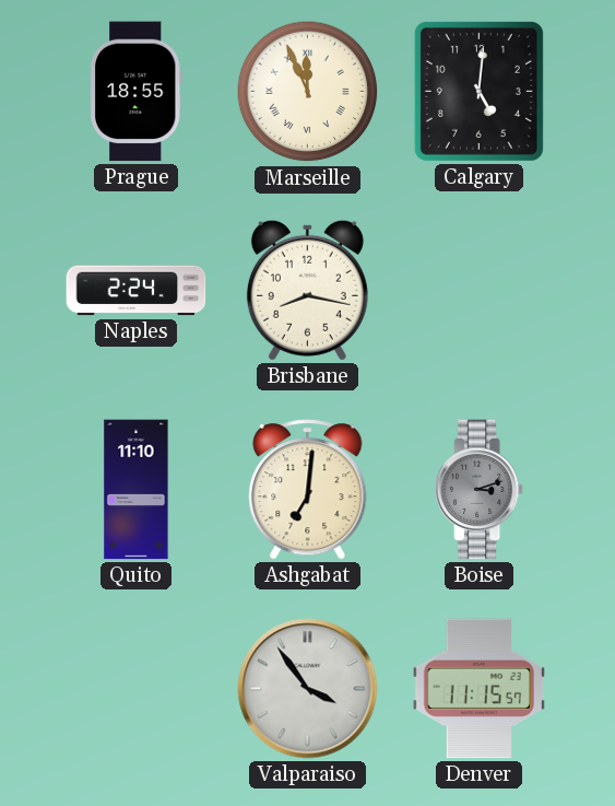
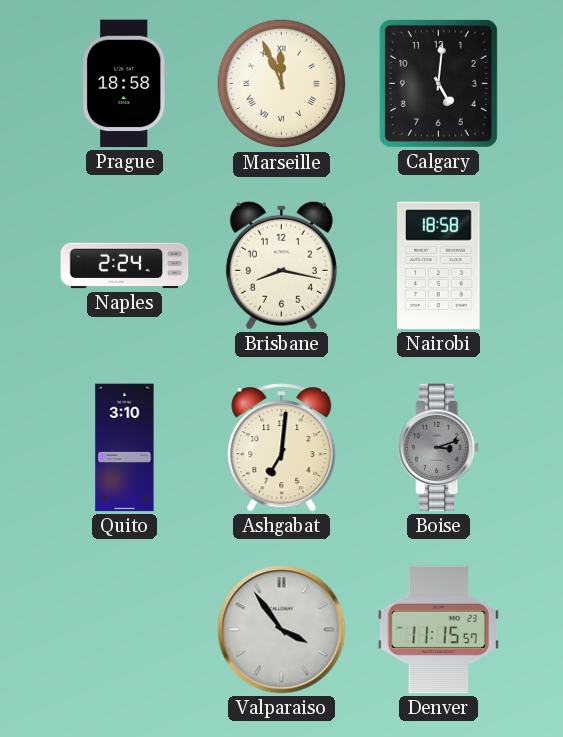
Prague: 18:55 -> 18:58
Nairobi: none -> 18:58
Quito: 11:10 -> 3:10
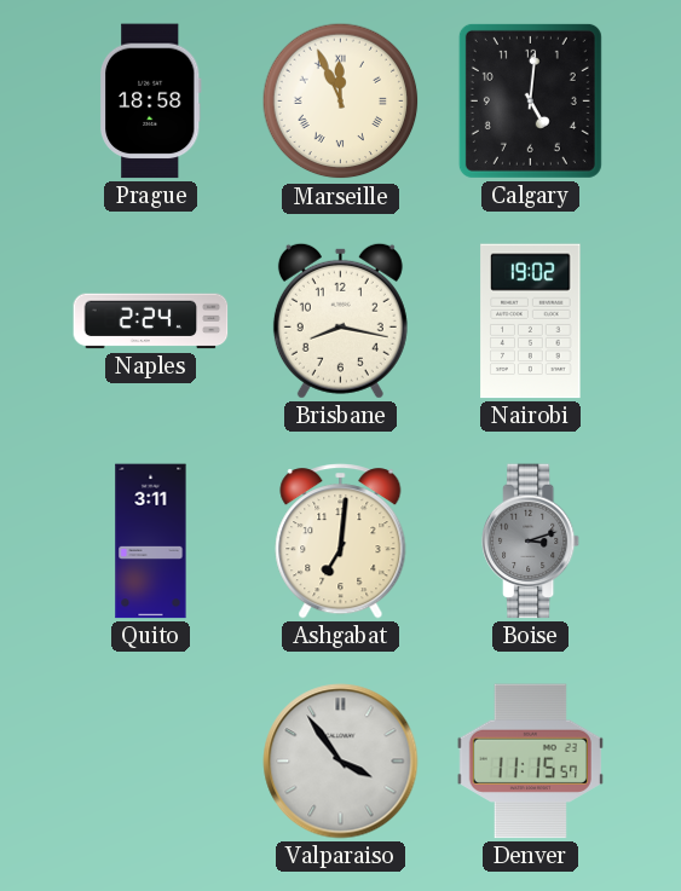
Nairobi: 18:58 -> 19:02
Quito: 3:10 -> 3:11
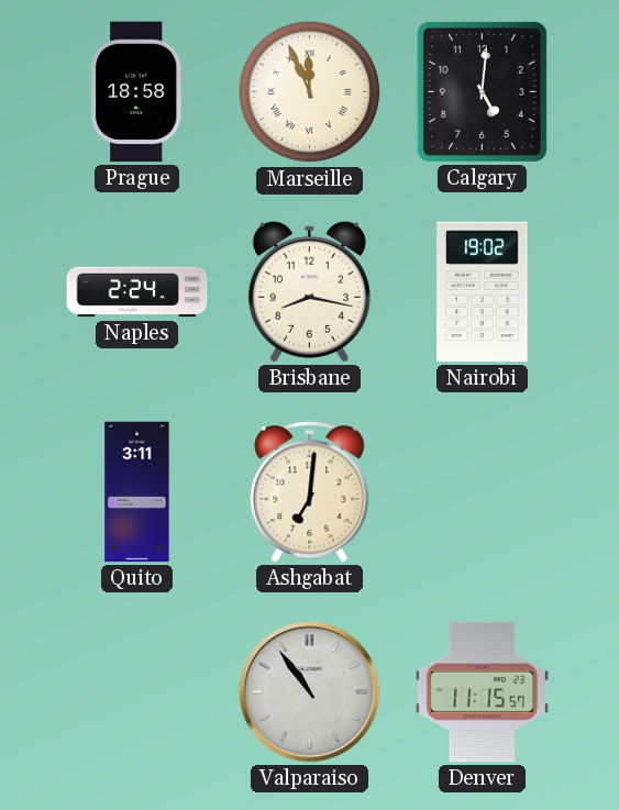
Boise: 3:12 -> none
Valparaiso: 3:54 -> 10:54
